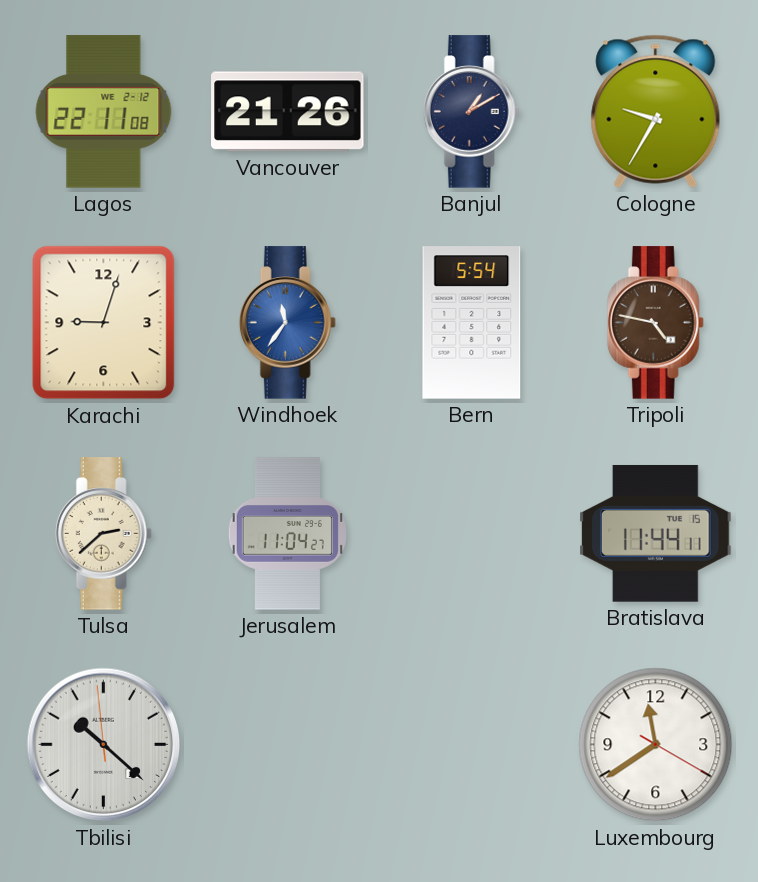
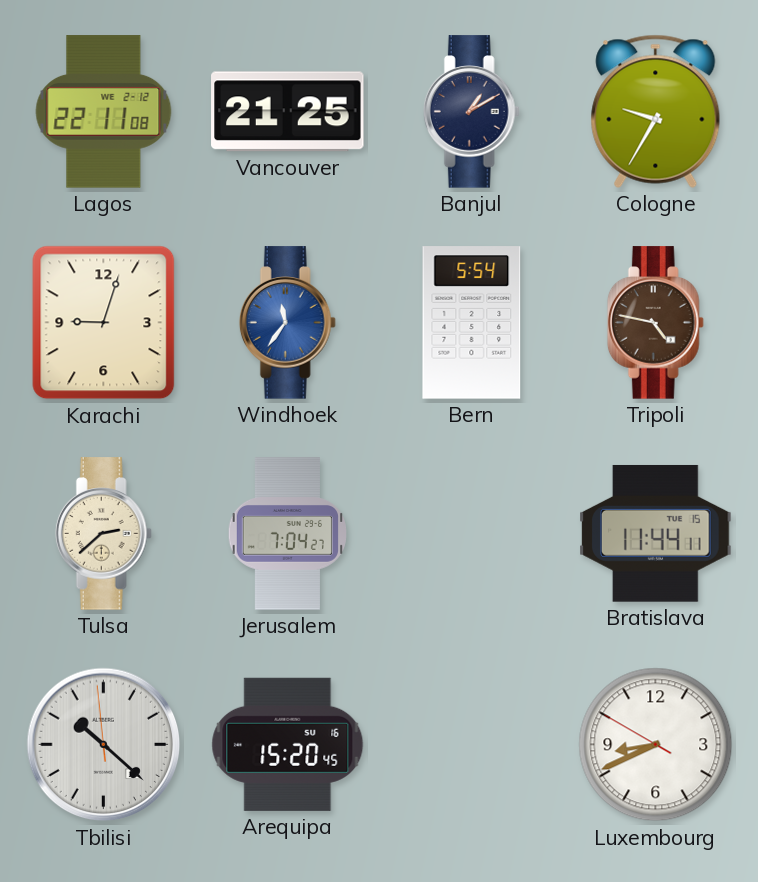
Vancouver: 21:26 -> 21:25
Jerusalem: 11:04 -> 7:04
Arequipa: none -> 15:20
Luxembourg: 11:39 -> 8:40
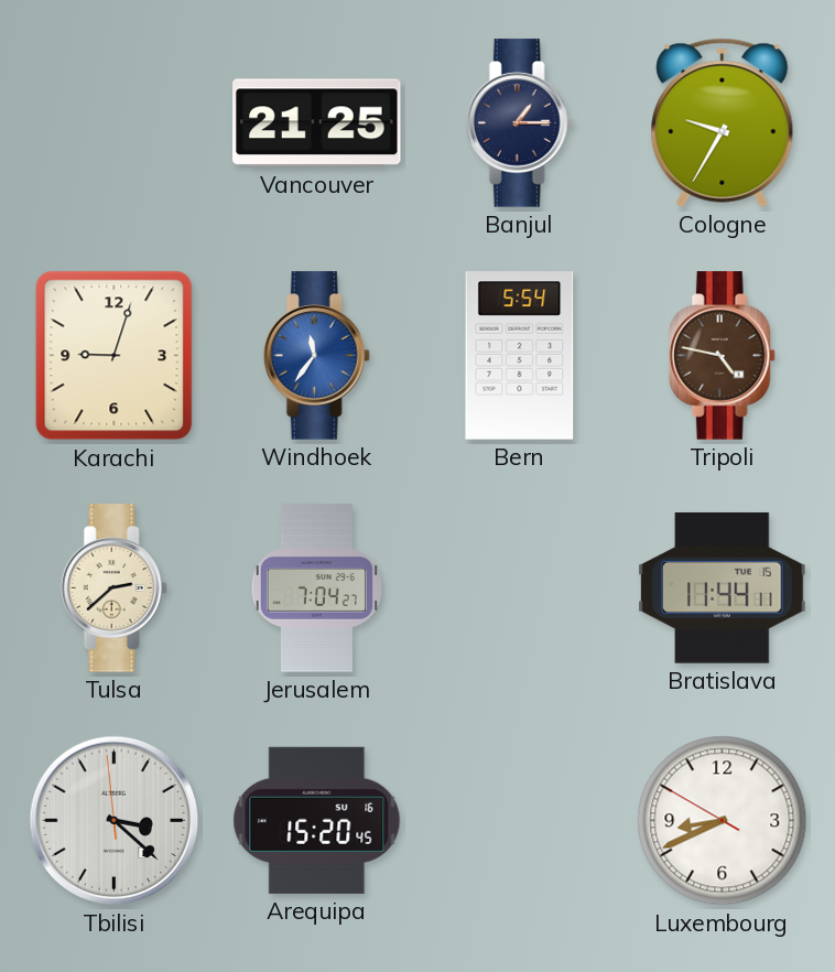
Lagos: 22:11 -> none
Banjul: 1:10 -> 1:15
Tbilisi: 10:21 -> 3:21
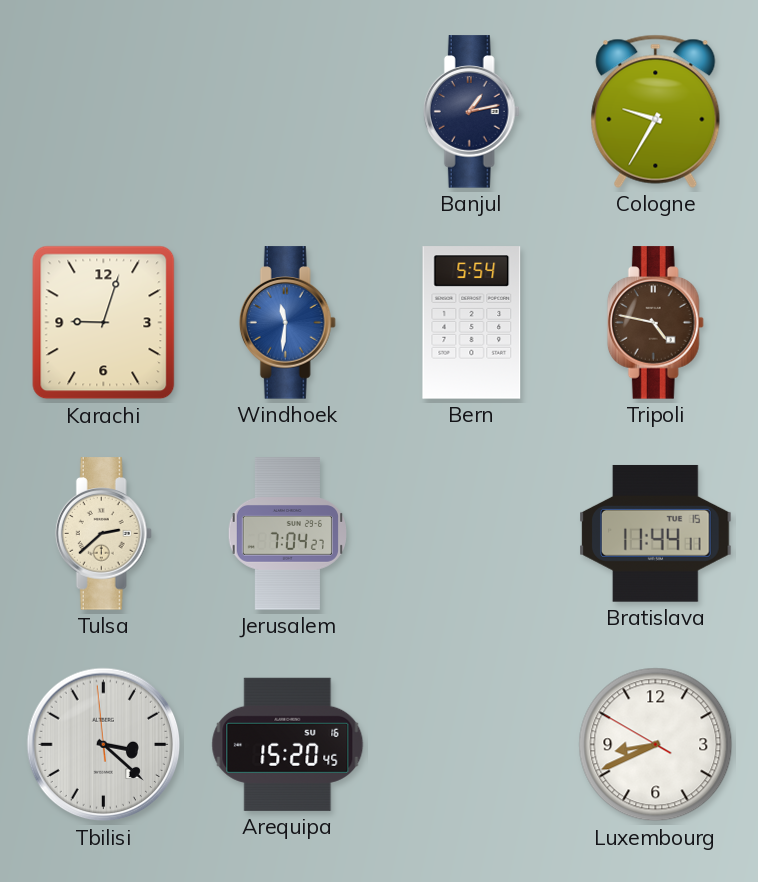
Vancouver: 21:25 -> none
Banjul: 1:15 -> 1:13
Windhoek: 11:36 -> 11:31
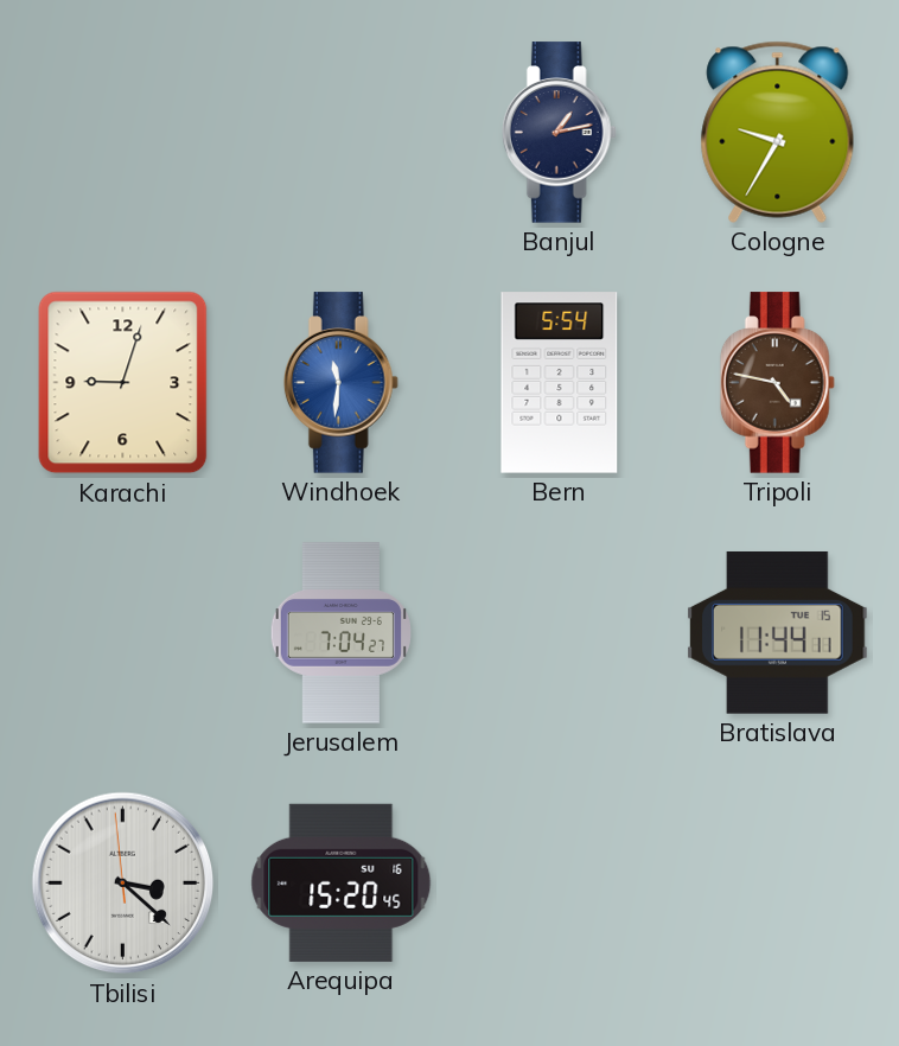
Tulsa: 2:38 -> none
Luxembourg: 8:40 -> none
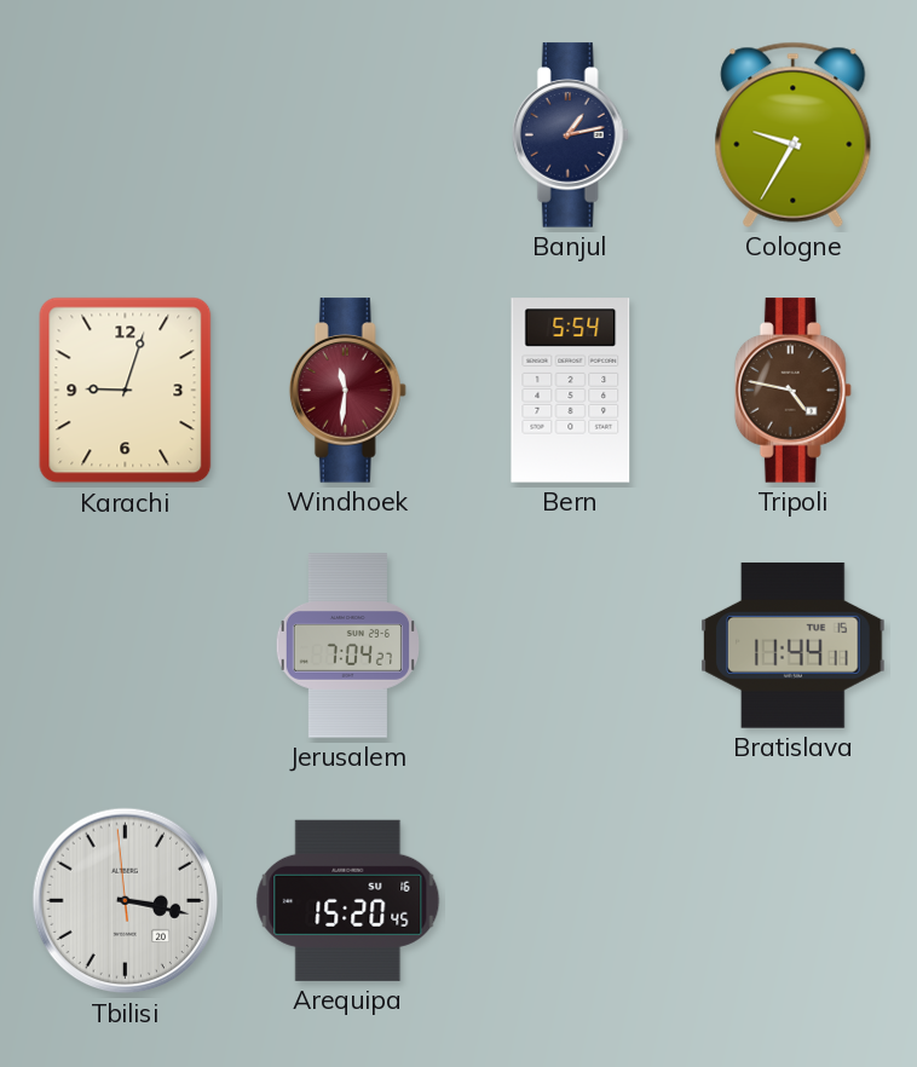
Windhoek dial: blue -> burgundy
Tbilisi: 3:21 -> 3:16
